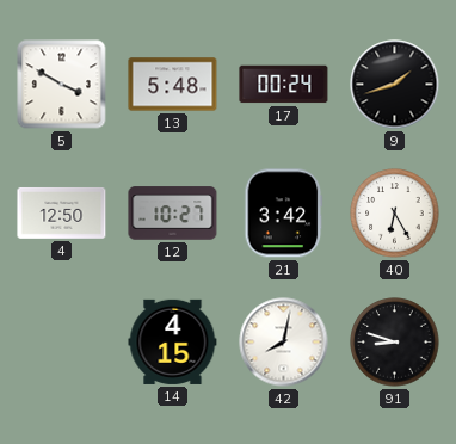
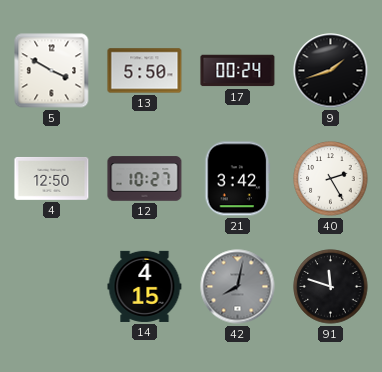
13: 5:48 -> 5:50
40: 6:25 -> 2:25
42 dial: white -> grey
91: 8:48 -> 11:48
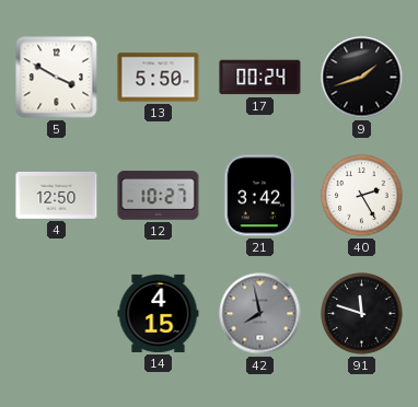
42: 8:02 -> 7:58
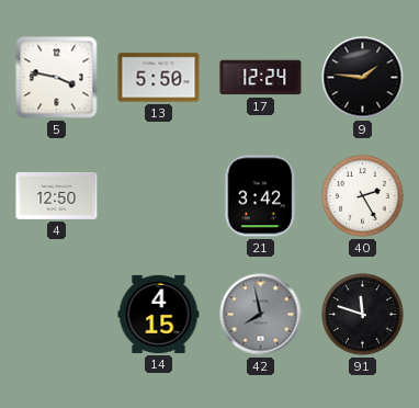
5: 3:50 -> 3:47
17: 00:24 -> 12:24
9: 1:42 -> 1:46
12: 10:27 -> none
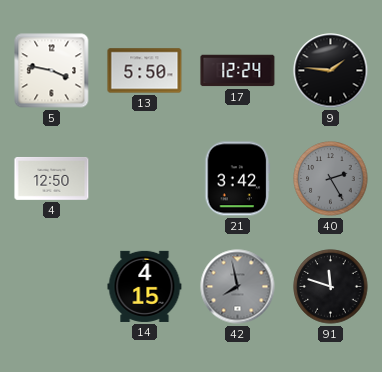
40 dial: white -> grey
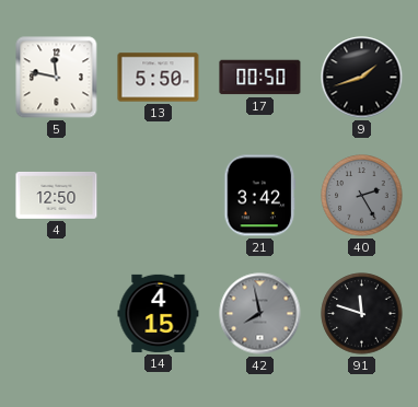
5: 3:47 -> 11:47
17: 12:24 -> 00:50
9: 1:46 -> 1:42
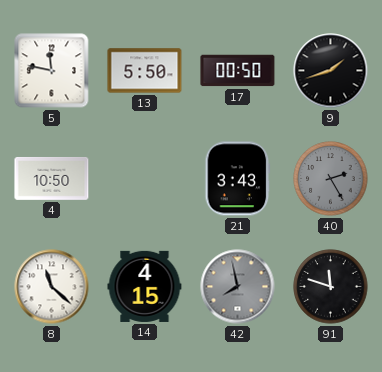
4: 12:50 -> 10:50
21: 3:42 -> 3:43
8: none -> 11:22
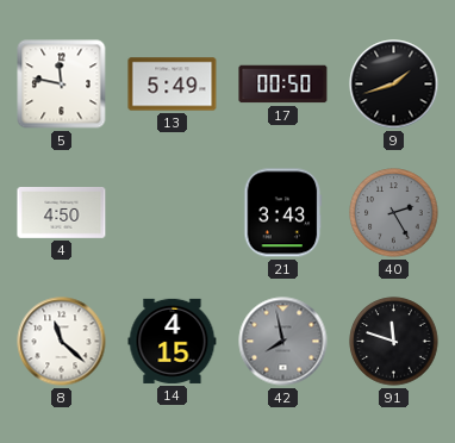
13: 5:50 -> 5:49
4: 10:50 -> 4:50
